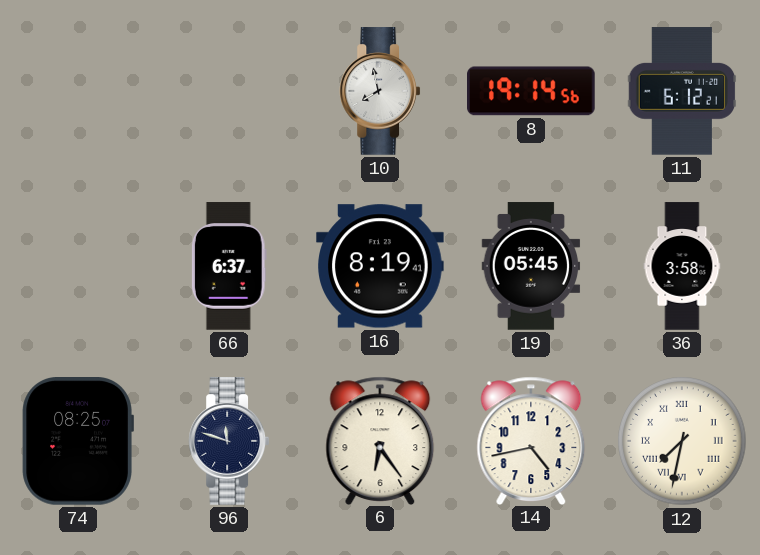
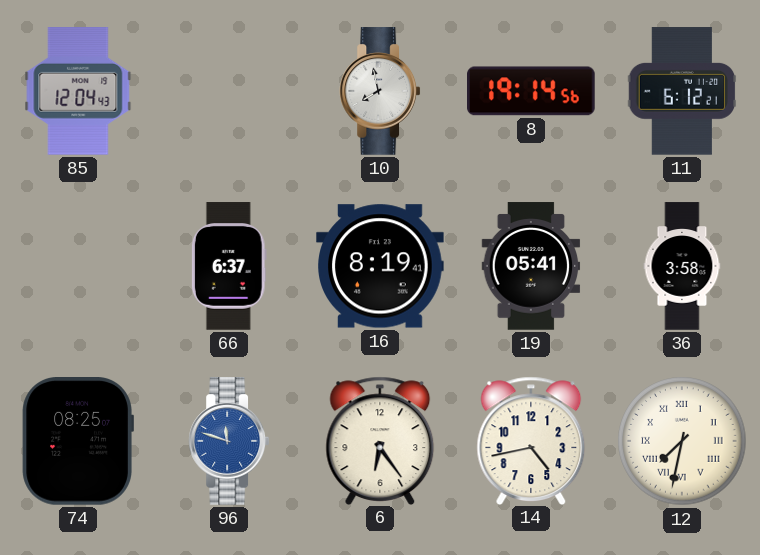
85: none -> 12:04
19: 05:45 -> 05:41
96 dial: navy -> blue
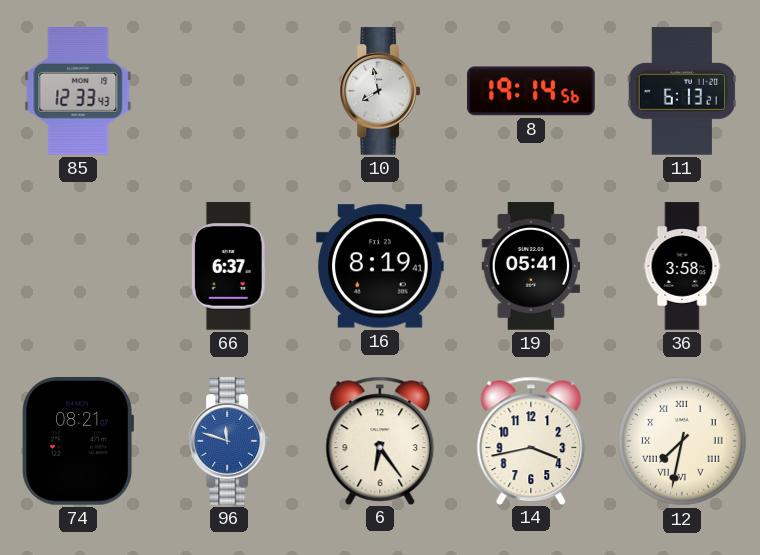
85: 12:04 -> 12:33
11: 6:12 -> 6:13
74: 08:25 -> 08:21
14: 4:43 -> 3:43
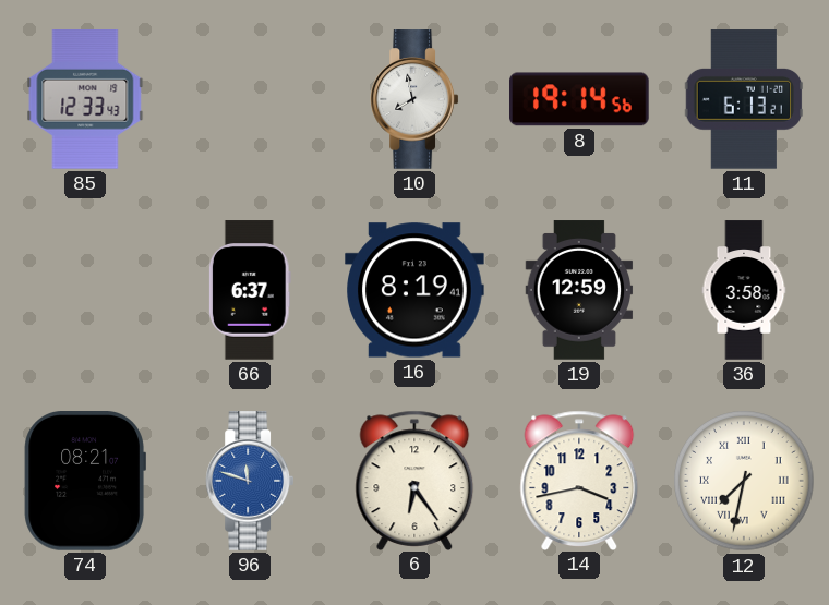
19: 05:41 -> 12:59
